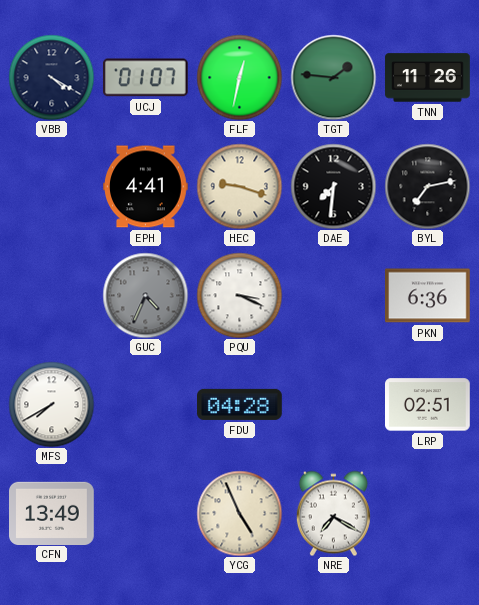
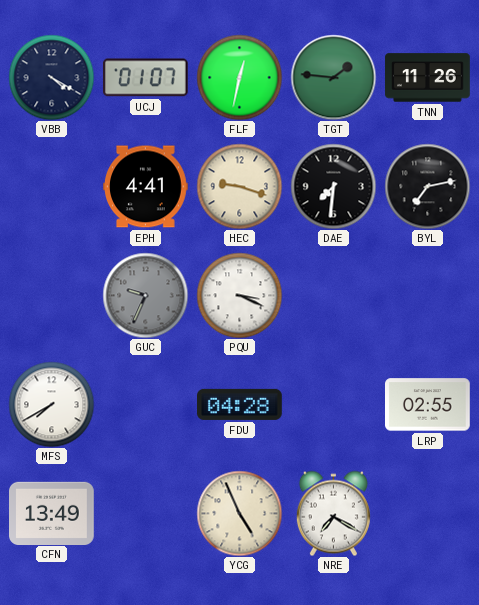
GUC: 4:34 -> 9:34
PKN: 6:36 -> none
LRP: 02:51 -> 02:55
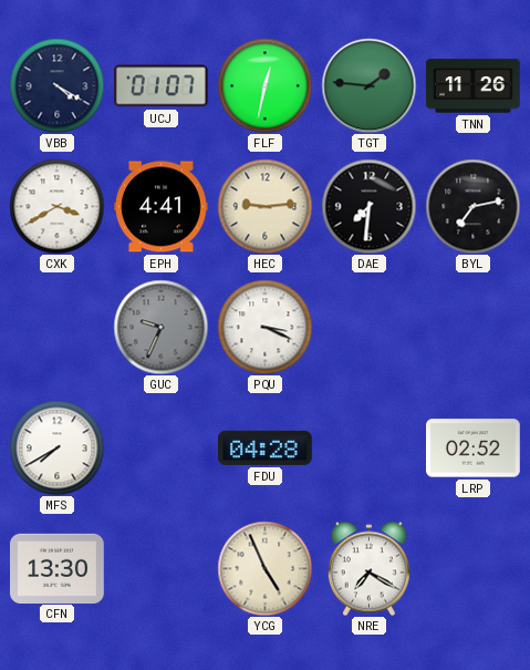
CXK: none -> 3:40
HEC: 9:18 -> 9:14
LRP: 02:55 -> 02:52
CFN: 13:49 -> 13:30
